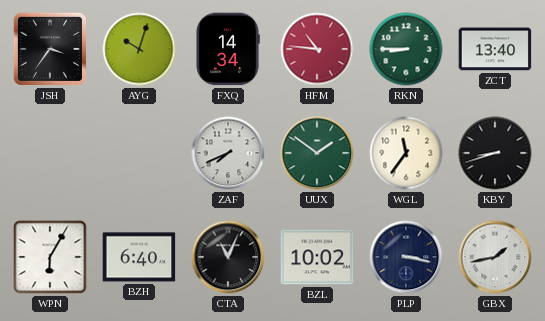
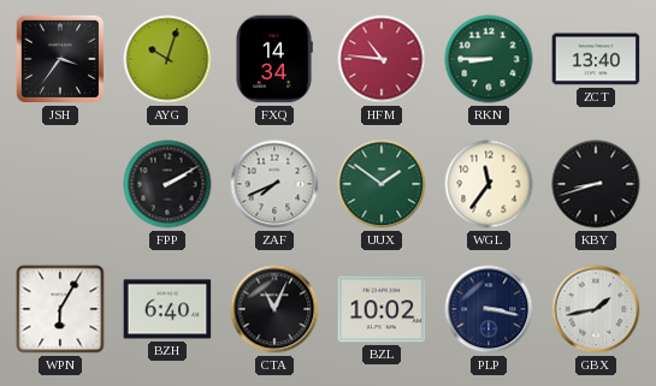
FPP: none -> 2:10
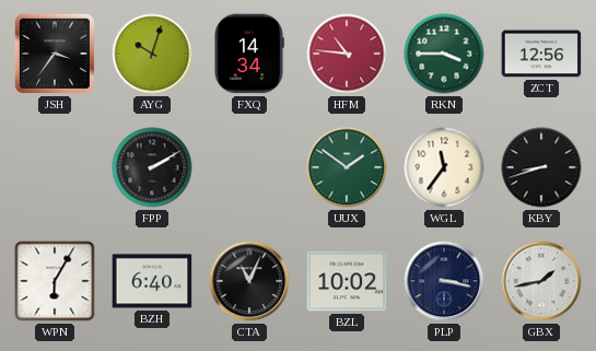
RKN: 8:45 -> 3:45
ZCT: 13:40 -> 12:56
ZAF: 7:41 -> none
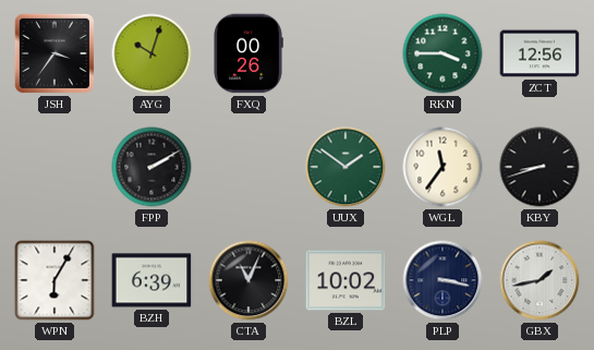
FXQ: 14:34 -> 00:26
HFM: 10:46 -> none
BZH: 6:40 -> 6:39
